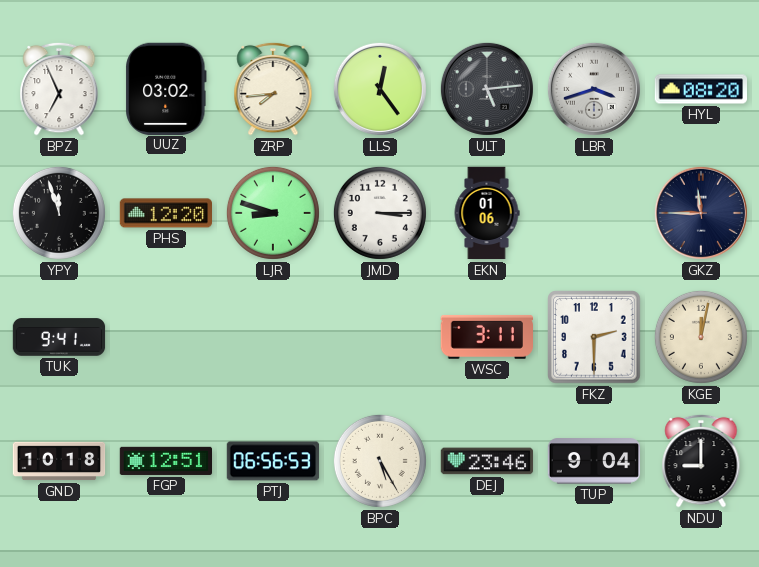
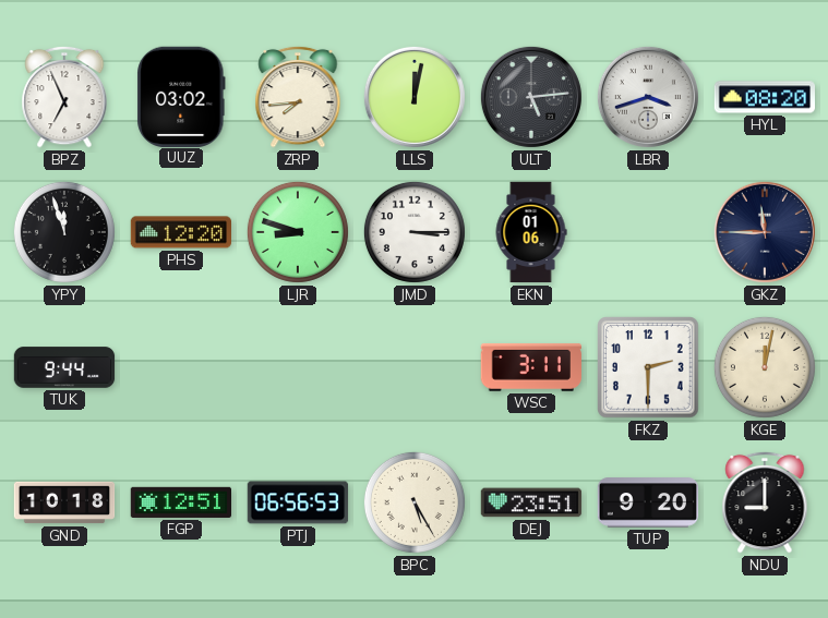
LLS: 12:24 -> 12:02
TUK: 9:41 -> 9:44
DEJ: 23:46 -> 23:51
TUP: 9:04 -> 9:20
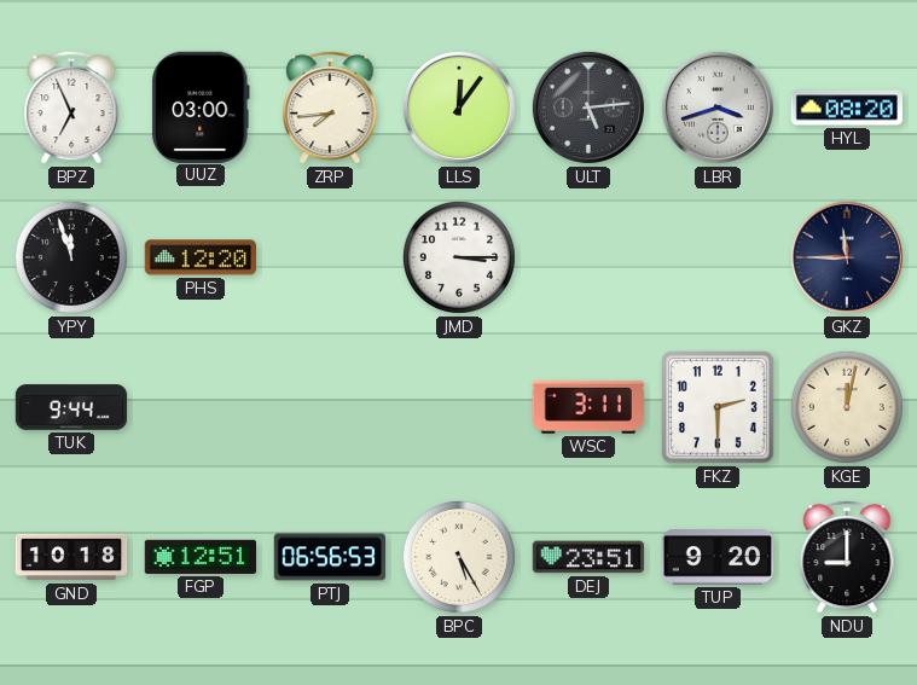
UUZ: 03:02 -> 03:00
LLS: 12:02 -> 12:06
LJR: 8:48 -> none
EKN: 01:06 -> none
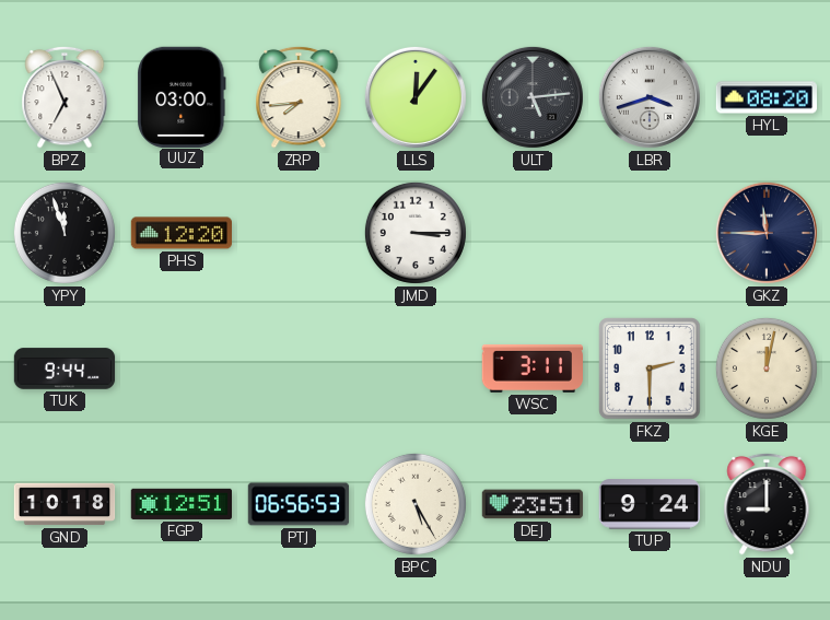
TUP: 9:20 -> 9:24
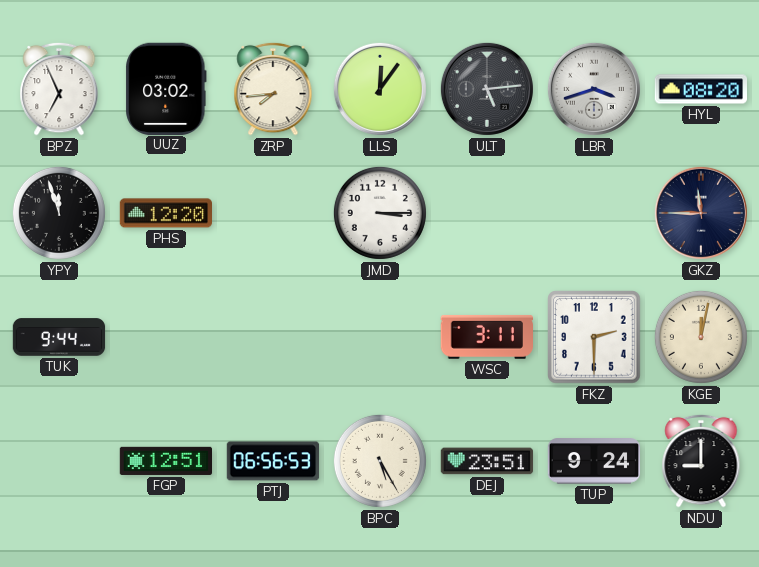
UUZ: 03:00 -> 03:02
GND: 10:18 -> none
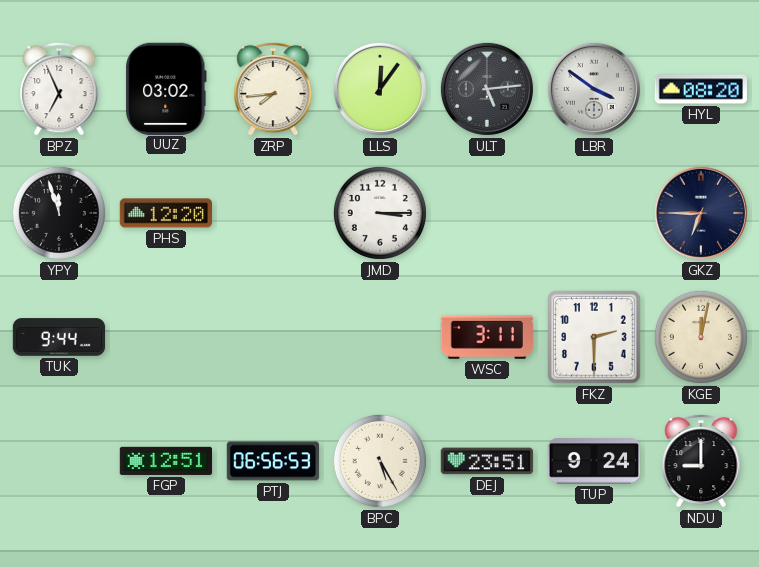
LBR: 3:42 -> 3:51
GKZ: 11:45 -> 6:45
